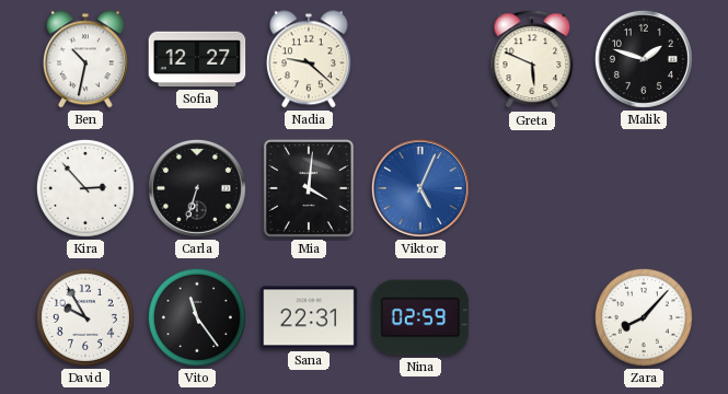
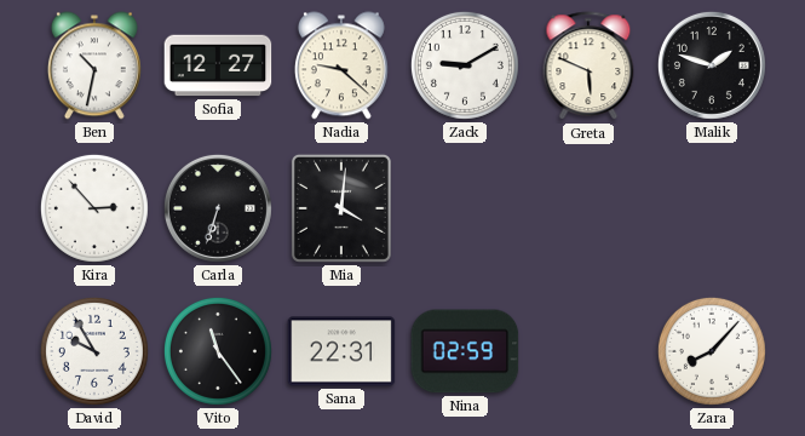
Zack: none -> 9:10
Viktor: 5:04 -> none
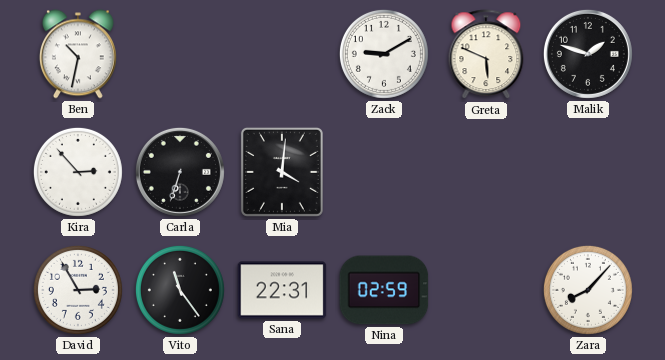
Sofia: 12:27 -> none
Nadia: 9:22 -> none
David: 9:55 -> 2:55
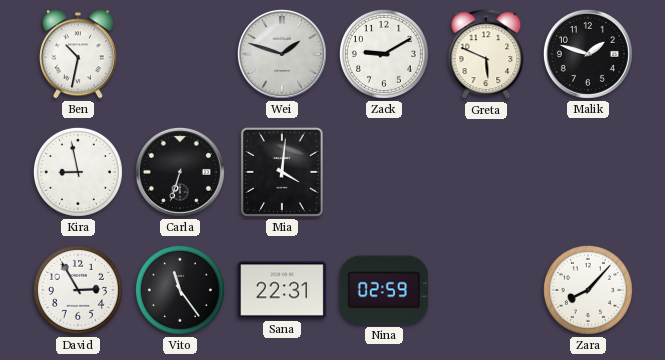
Wei: none -> 1:48
Kira: 2:53 -> 8:58
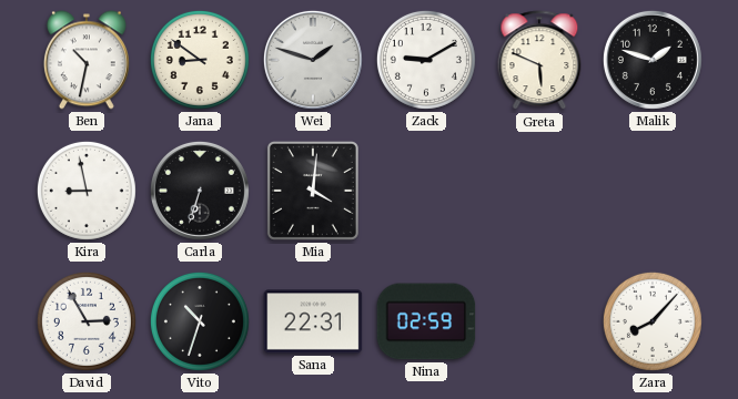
Jana: none -> 8:51
Vito: 11:24 -> 10:33
